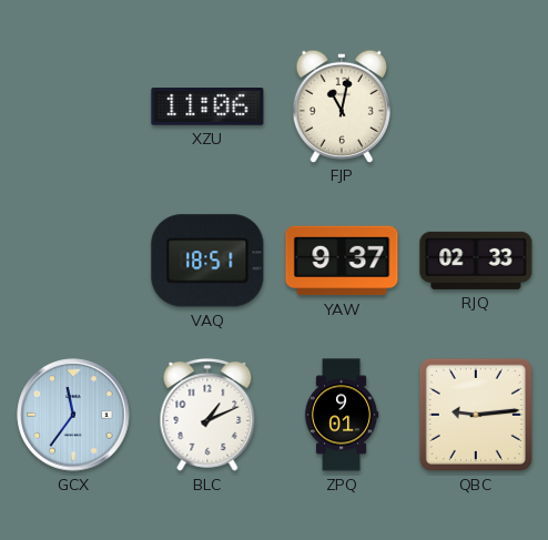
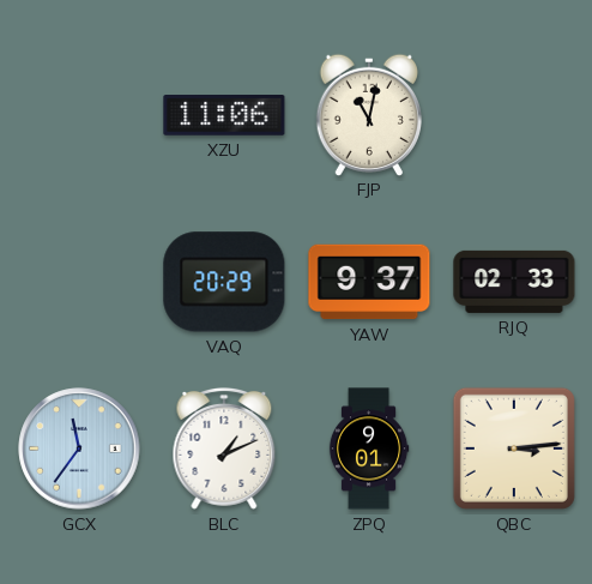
VAQ: 18:51 -> 20:29
QBC: 9:14 -> 3:14
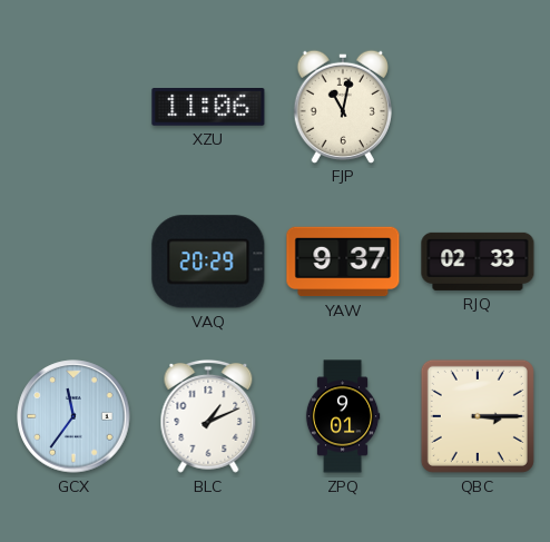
QBC: 3:14 -> 3:15
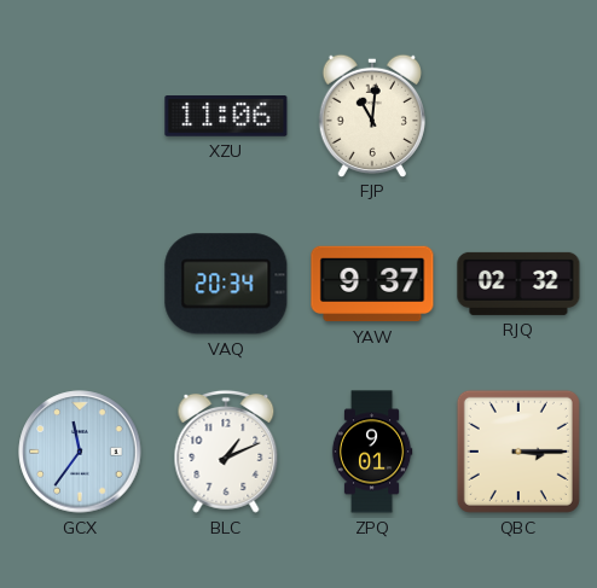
FJP: 11:02 -> 11:01
VAQ: 20:29 -> 20:34
RJQ: 02:33 -> 02:32
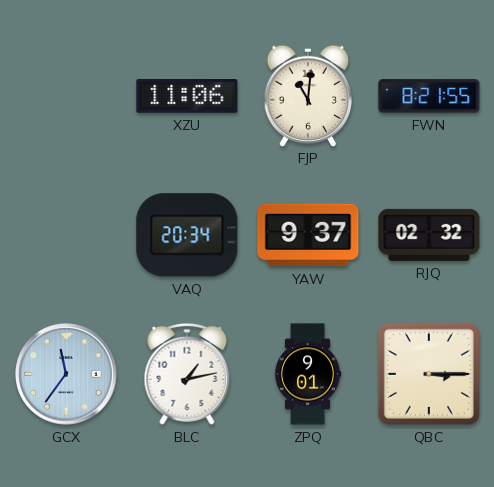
FWN: none -> 8:21
BLC: 1:11 -> 1:13
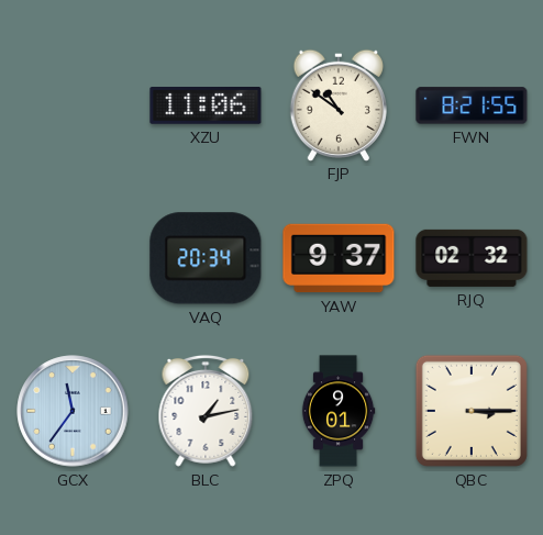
FJP: 11:01 -> 10:51
